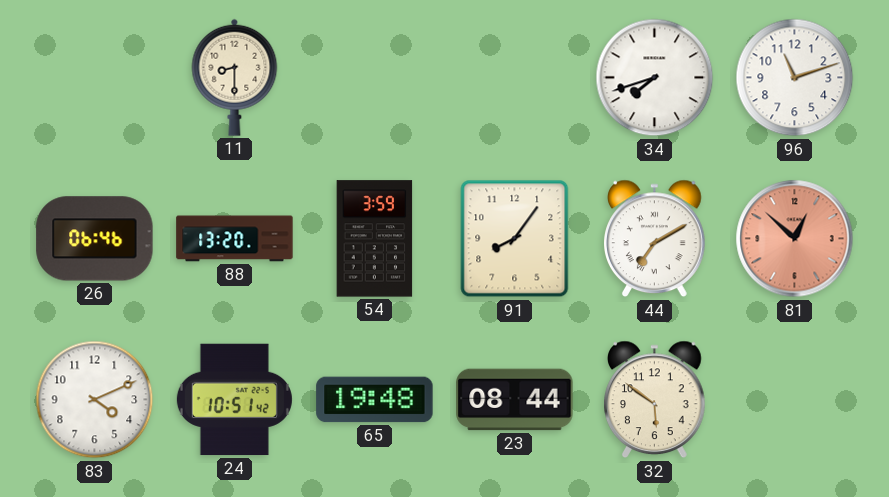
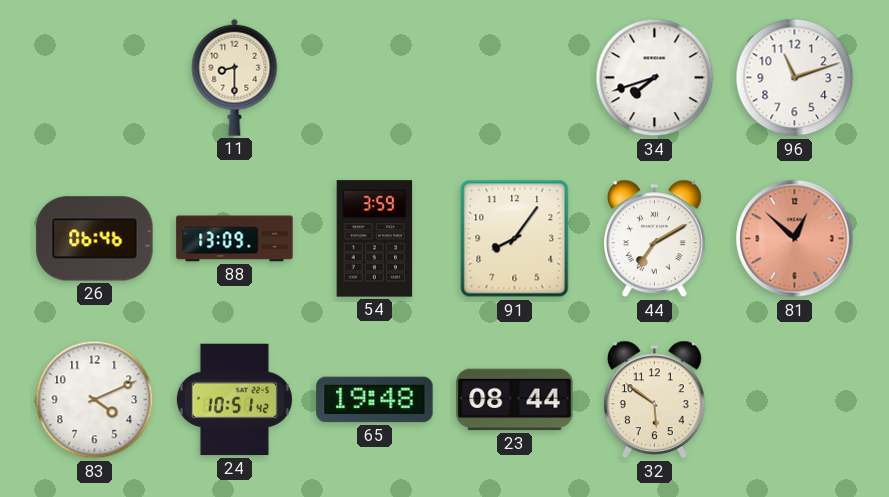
88: 13:20 -> 13:09
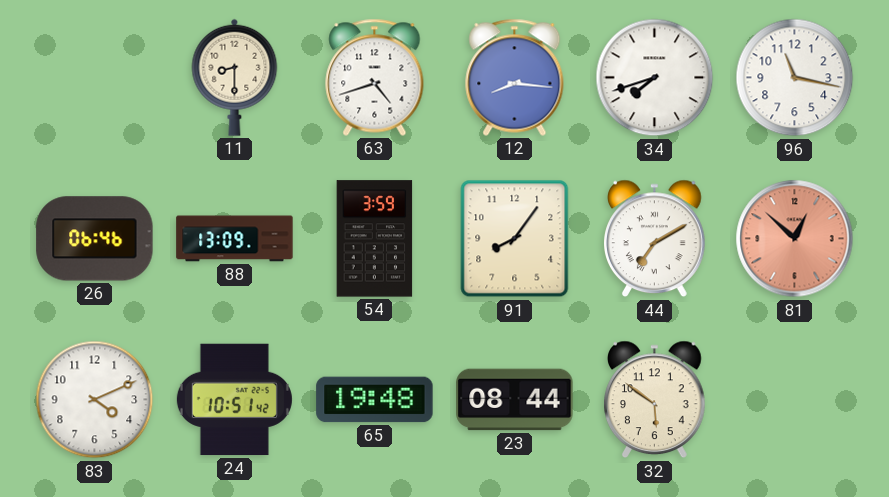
63: none -> 4:42
12: none -> 8:16
96: 11:12 -> 11:17
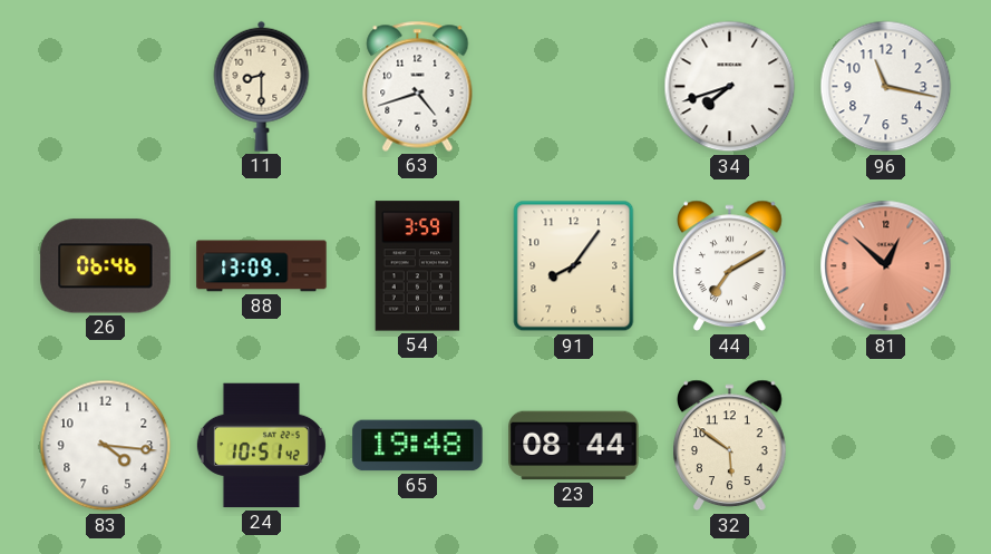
12: 8:16 -> none
83: 4:11 -> 4:16
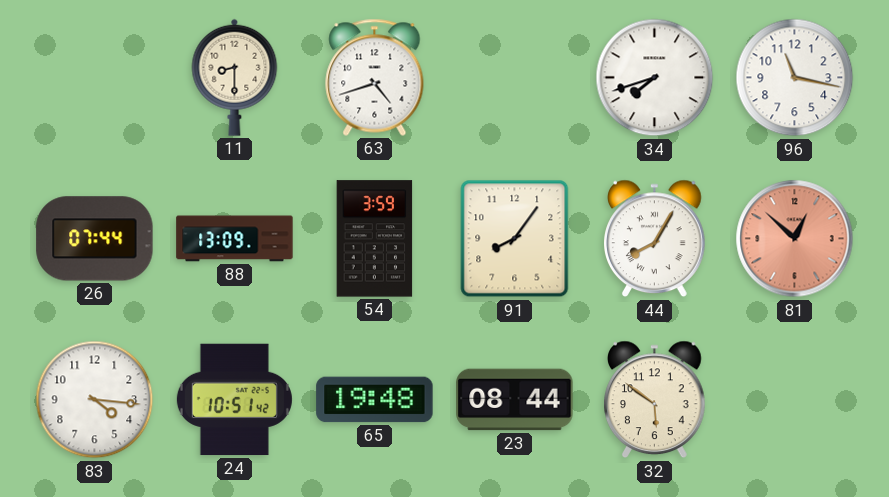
26: 06:46 -> 07:44
44: 7:10 -> 8:05
